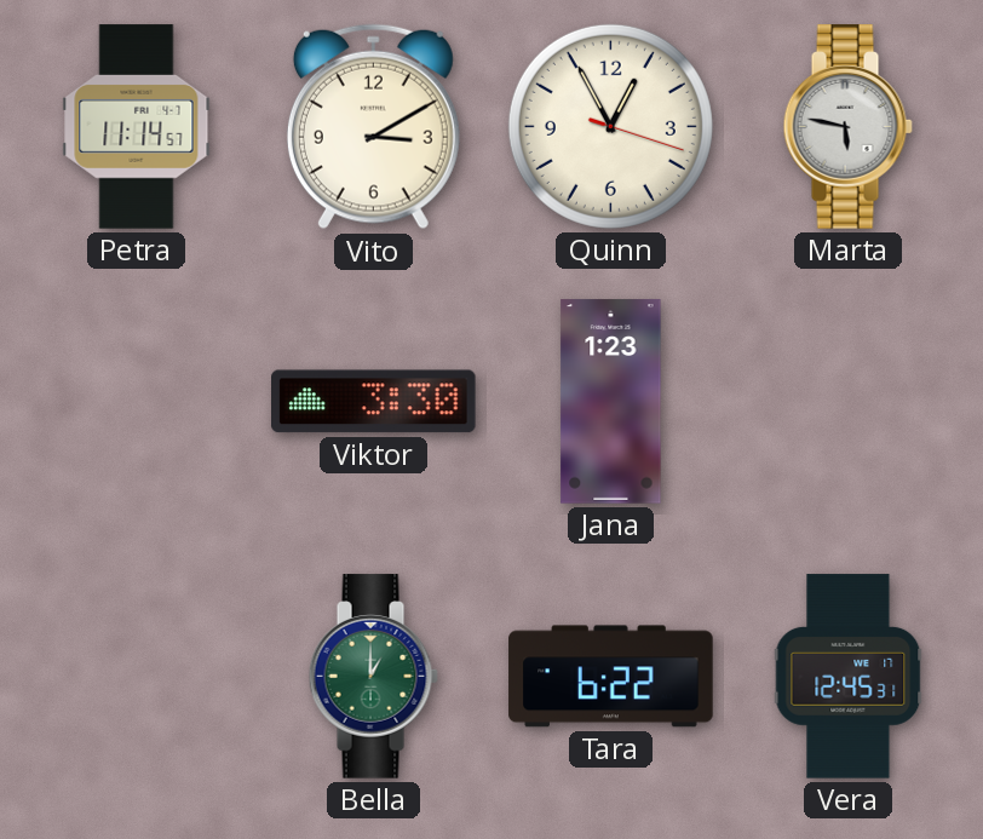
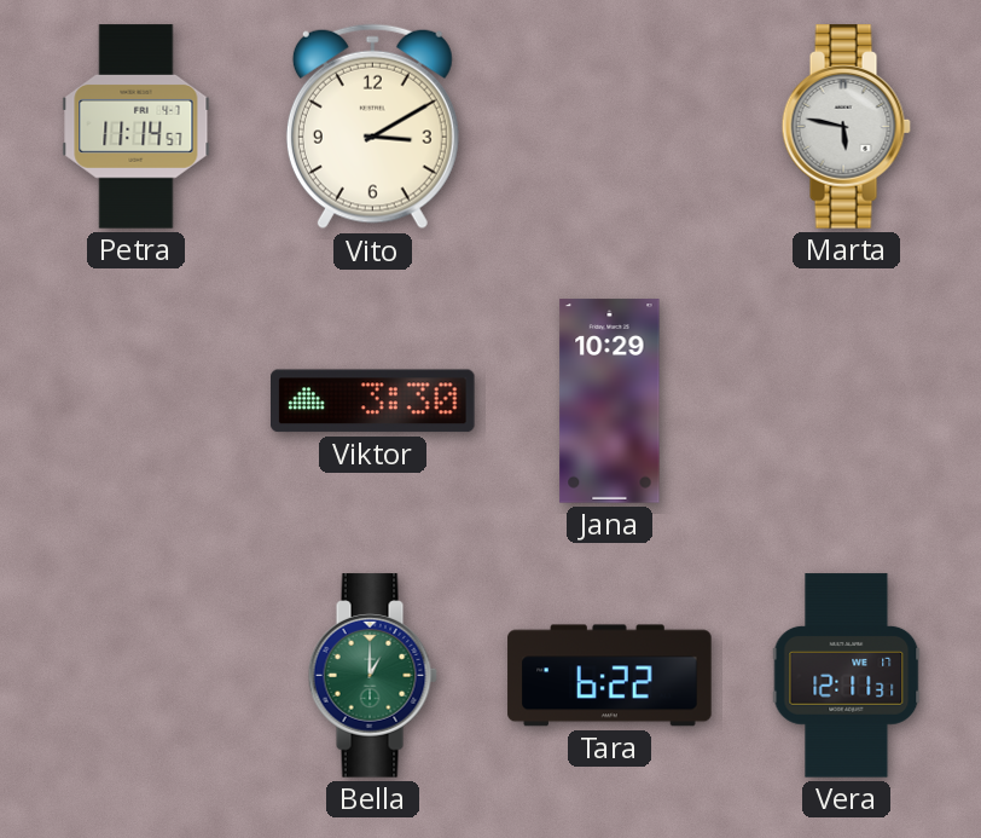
Quinn: 12:55 -> none
Jana: 1:23 -> 10:29
Vera: 12:45 -> 12:11
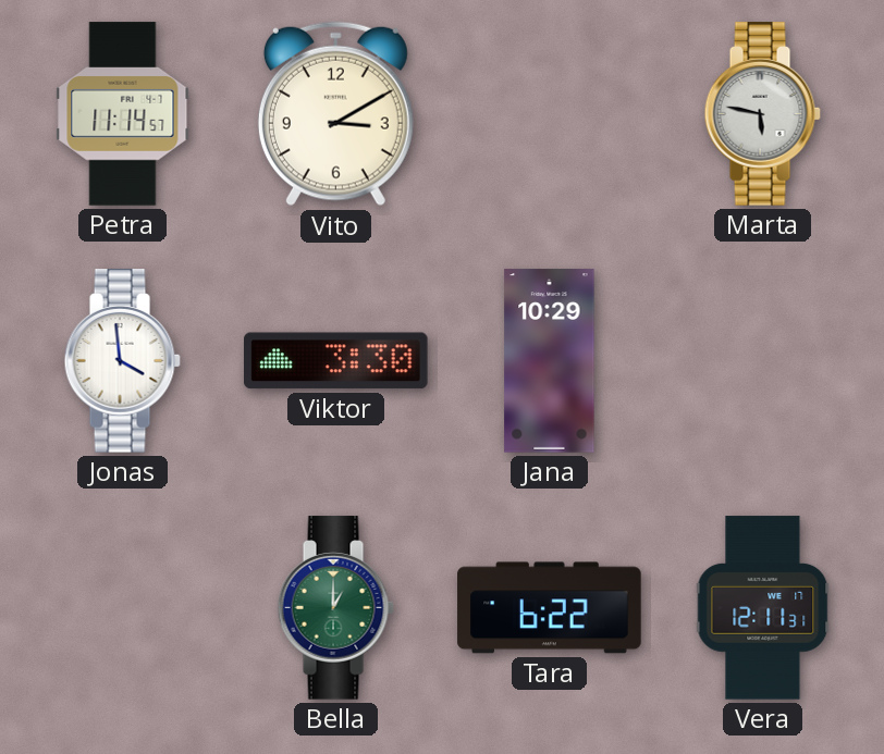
Jonas: none -> 3:59
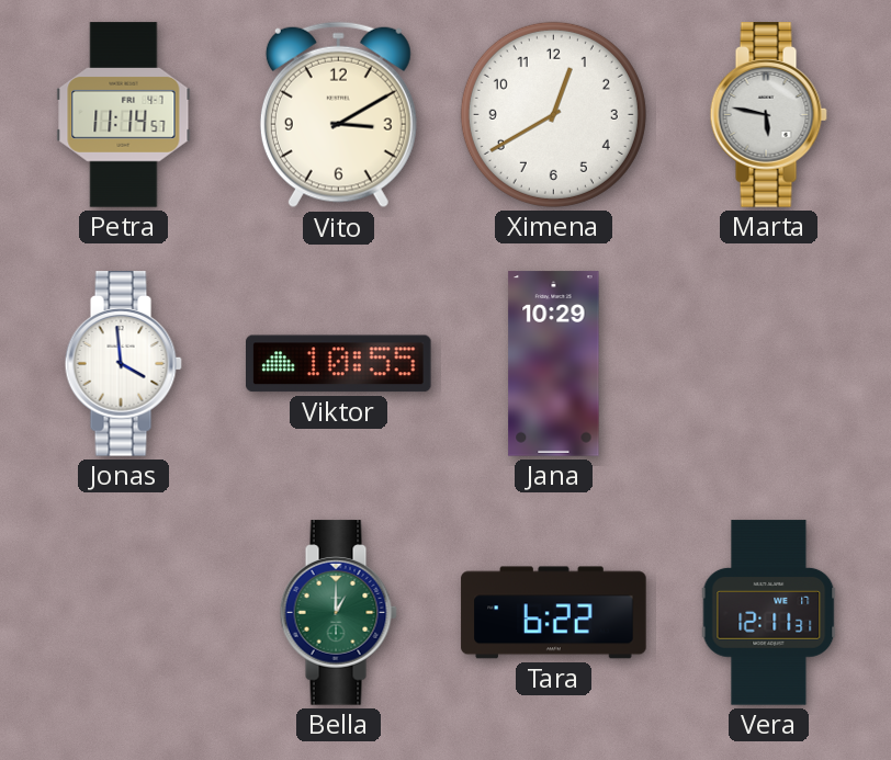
Ximena: none -> 12:40
Viktor: 3:30 -> 10:55
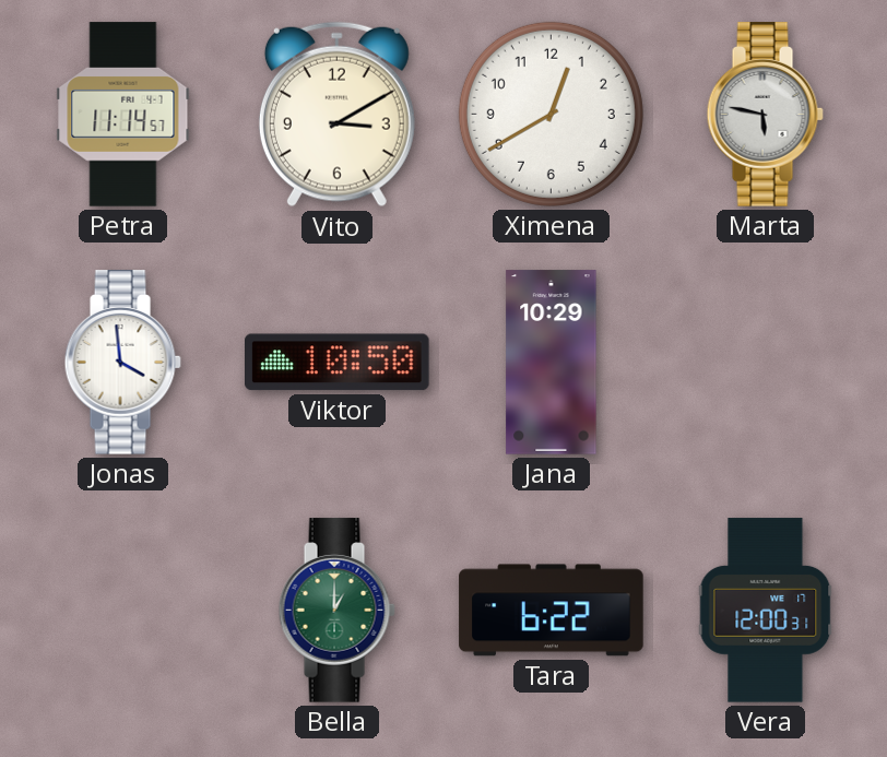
Viktor: 10:55 -> 10:50
Vera: 12:11 -> 12:00
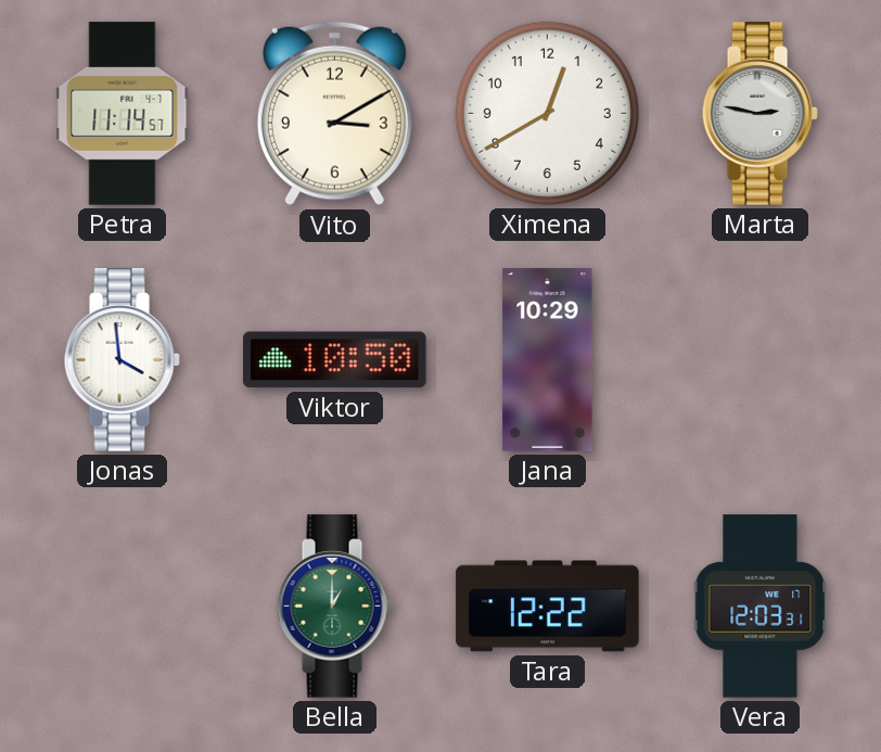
Marta: 5:47 -> 2:47
Tara: 6:22 -> 12:22
Vera: 12:00 -> 12:03
